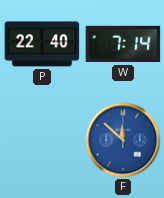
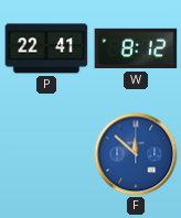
P: 22:40 -> 22:41
W: 7:14 -> 8:12
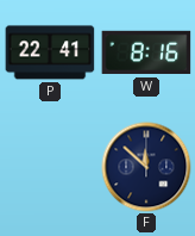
W: 8:12 -> 8:16
F dial: blue -> navy
